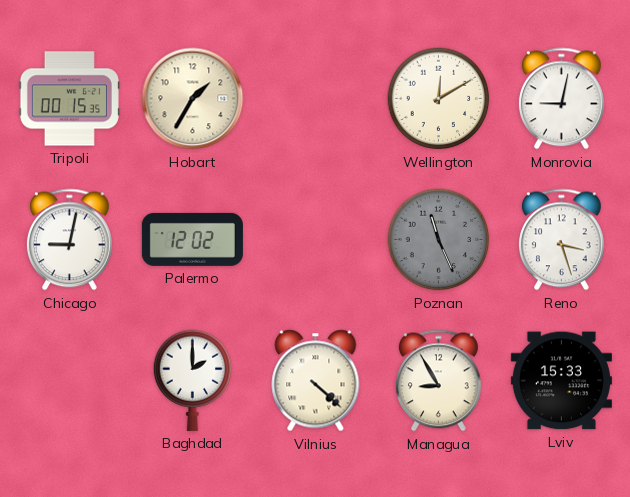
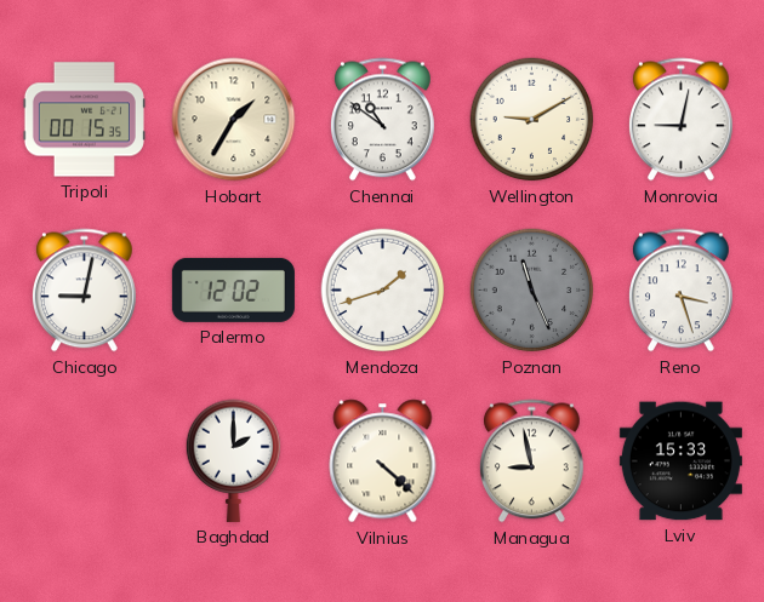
Chennai: none -> 10:51
Wellington: 12:10 -> 9:10
Mendoza: none -> 1:42
Managua: 8:55 -> 8:58
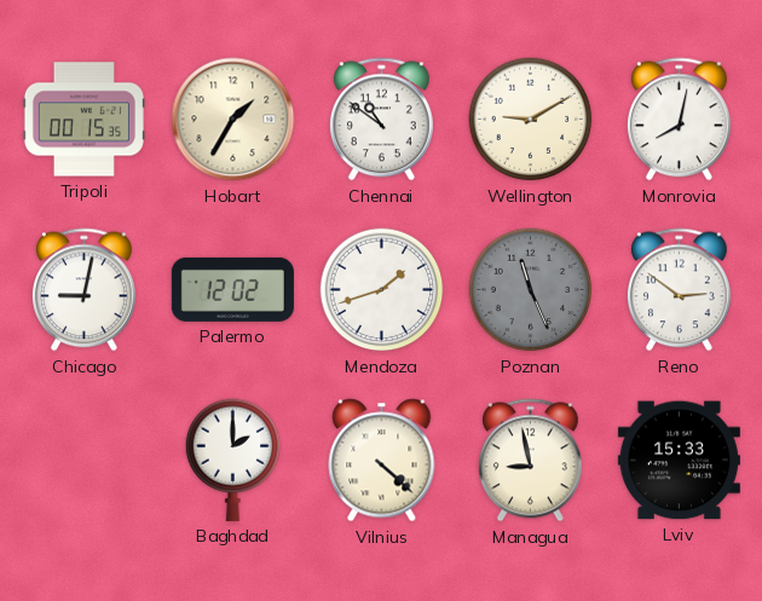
Monrovia: 9:02 -> 8:02
Reno: 3:27 -> 2:51
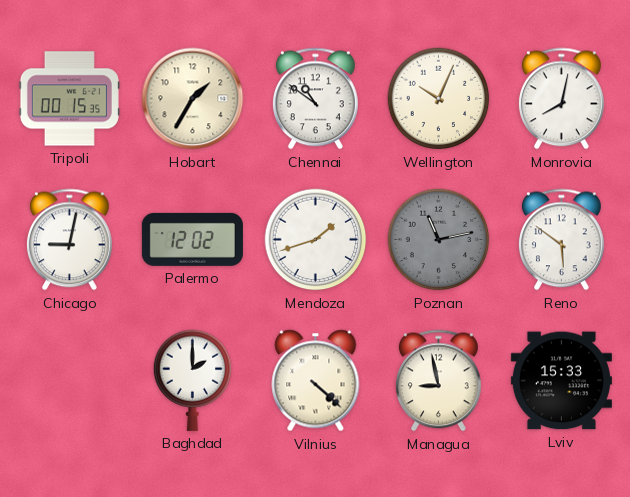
Wellington: 9:10 -> 10:04
Poznan: 11:26 -> 11:13
Reno: 2:51 -> 5:51
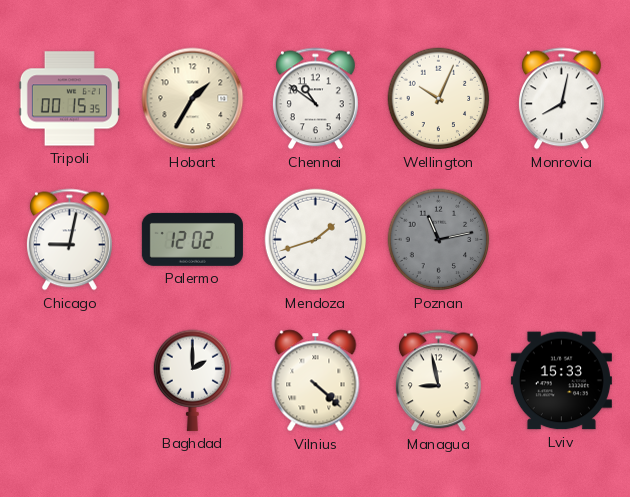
Reno: 5:51 -> none
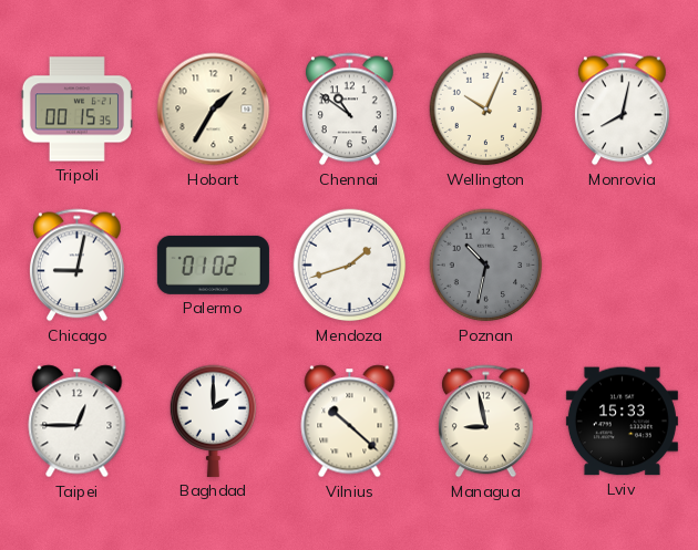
Palermo: 12:02 -> 01:02
Poznan: 11:13 -> 10:32
Taipei: none -> 12:45
Vilnius: 4:22 -> 10:22
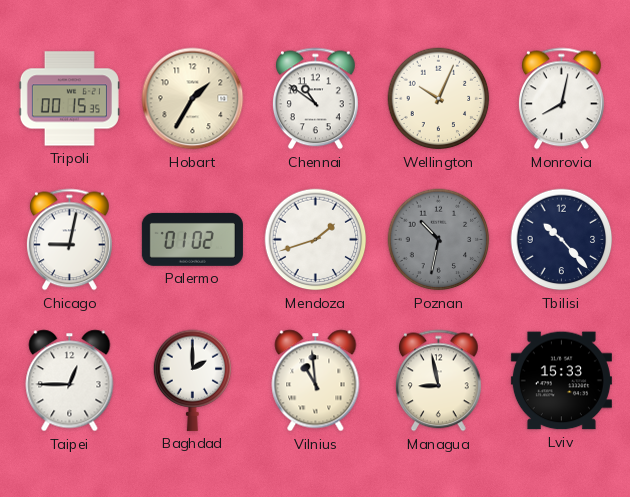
Tbilisi: none -> 10:23
Vilnius: 10:22 -> 10:59
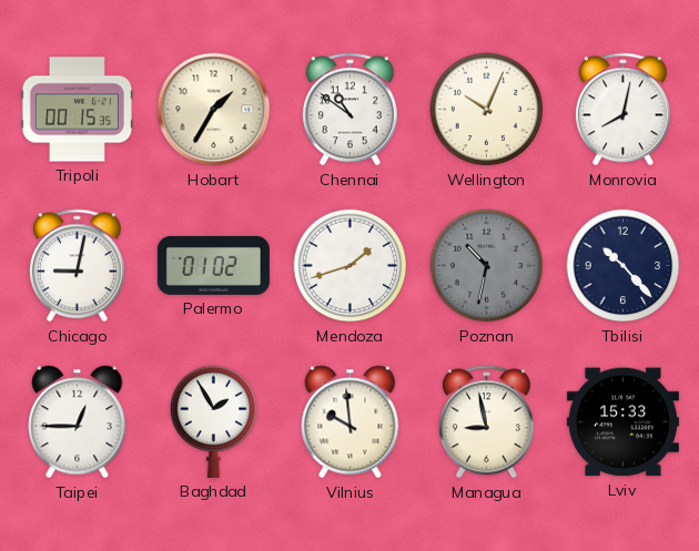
Baghdad: 2:00 -> 1:55
Vilnius: 10:59 -> 9:59
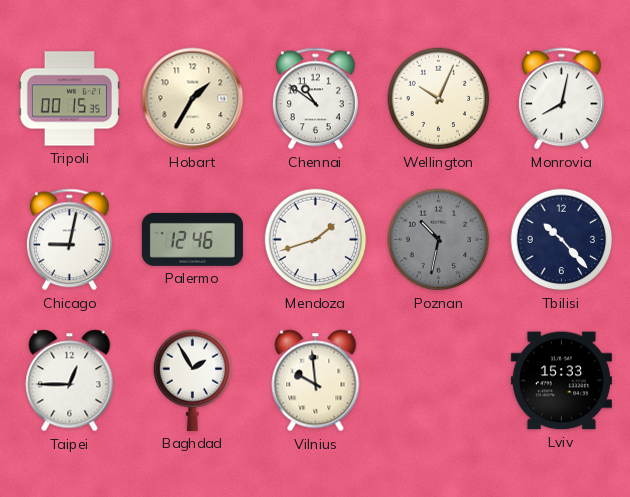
Palermo: 01:02 -> 12:46
Managua: 8:58 -> none
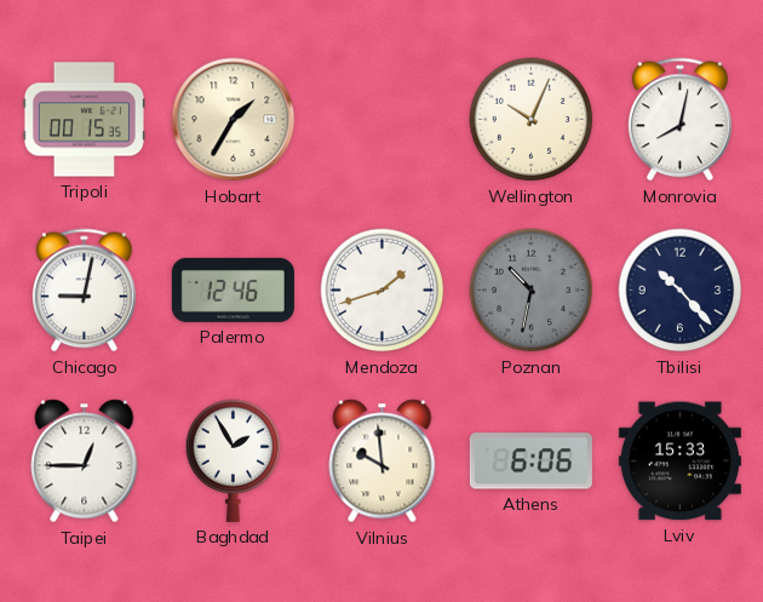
Chennai: 10:51 -> none
Athens: none -> 6:06
